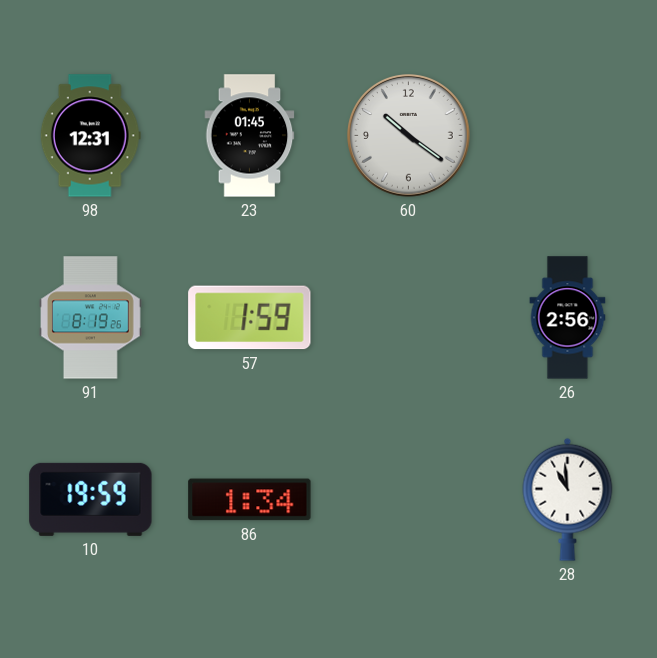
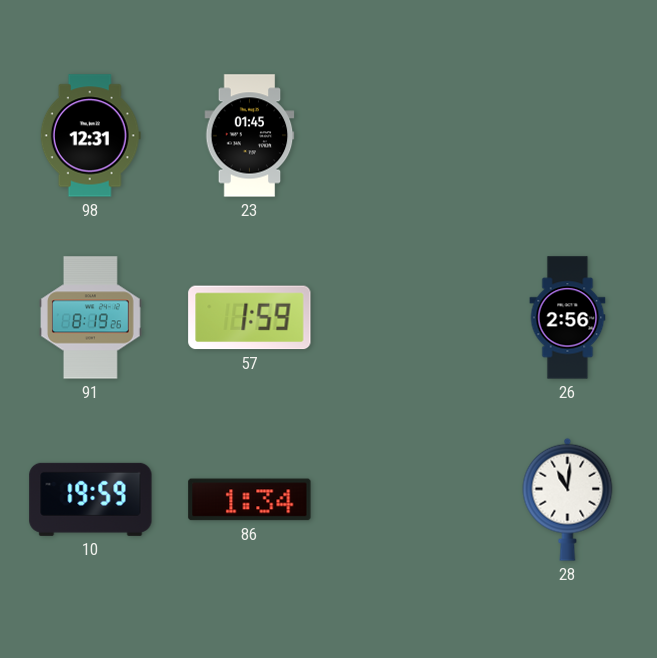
60: 10:21 -> none
28: 10:59 -> 11:01
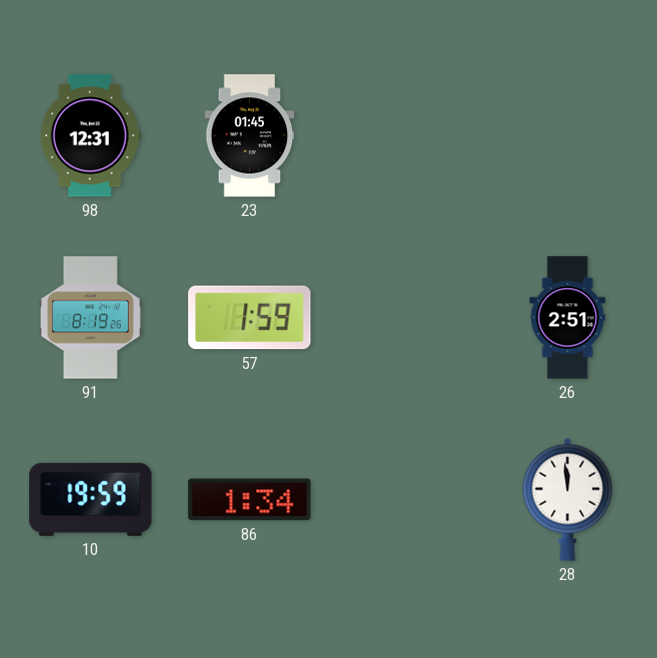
26: 2:56 -> 2:51
28: 11:01 -> 11:59
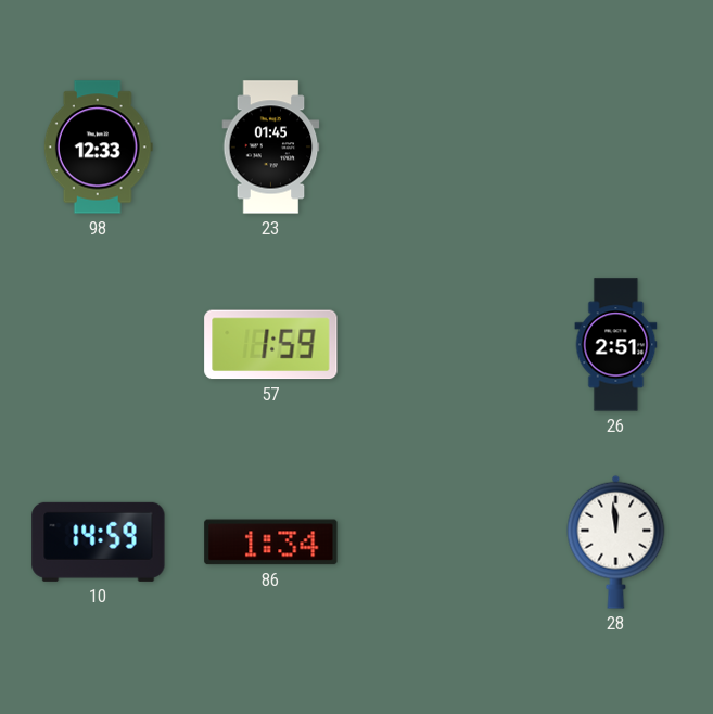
98: 12:31 -> 12:33
91: 8:19 -> none
10: 19:59 -> 14:59
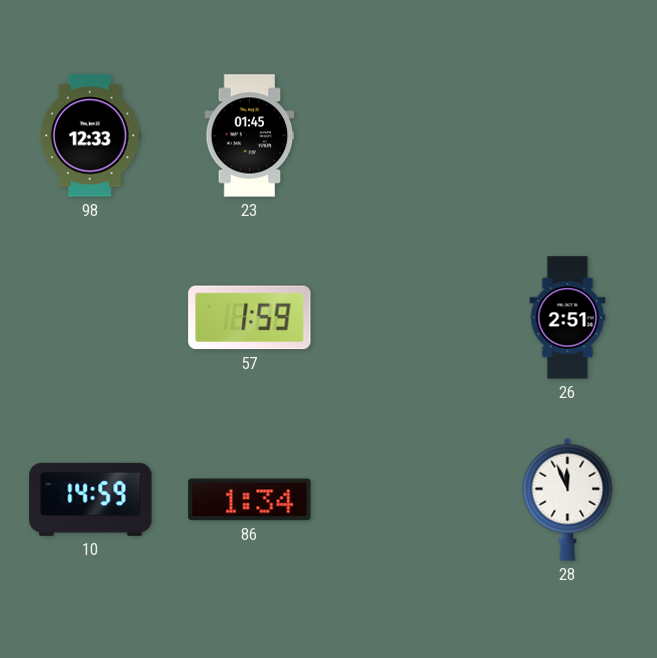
28: 11:59 -> 11:56
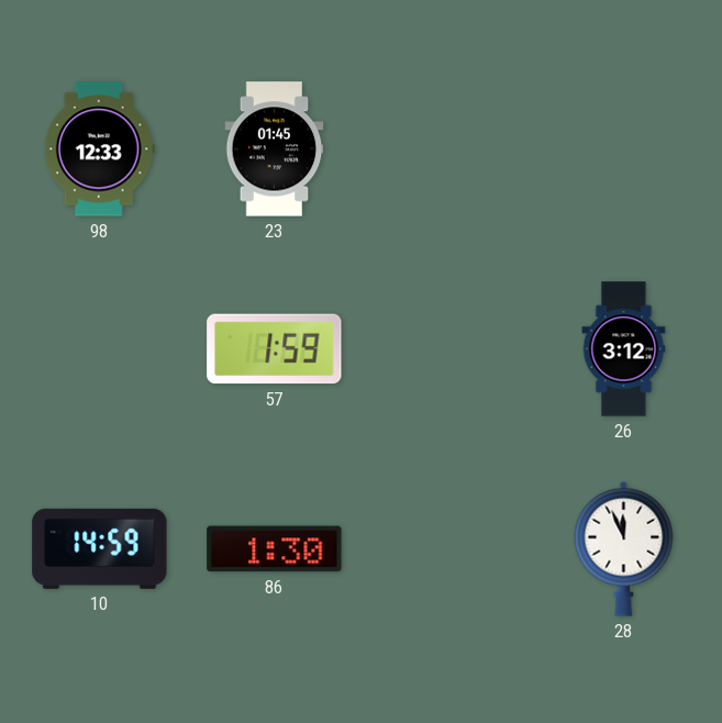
26: 2:51 -> 3:12
86: 1:34 -> 1:30
